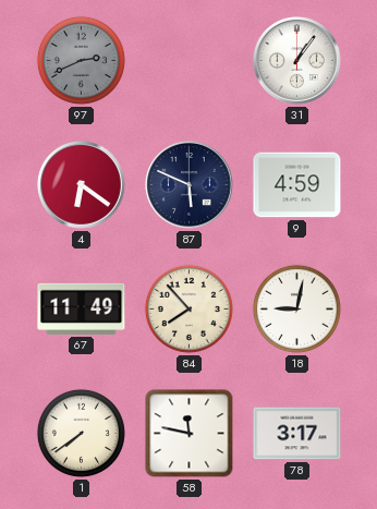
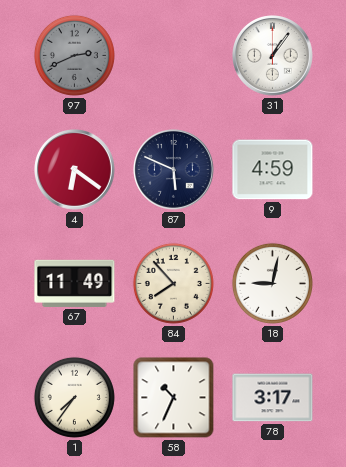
1: 7:39 -> 7:36
58: 11:47 -> 10:34
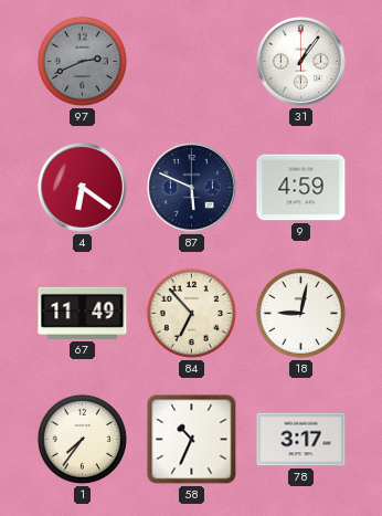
84: 7:53 -> 6:53
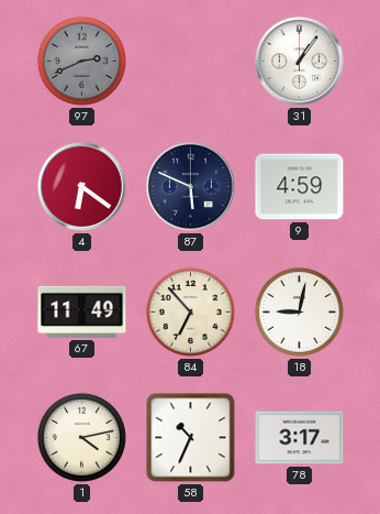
1: 7:36 -> 4:13
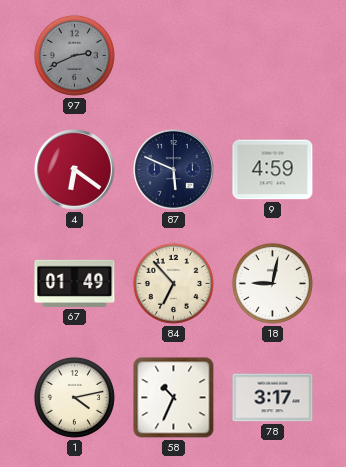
31: 1:06 -> none
67: 11:49 -> 01:49
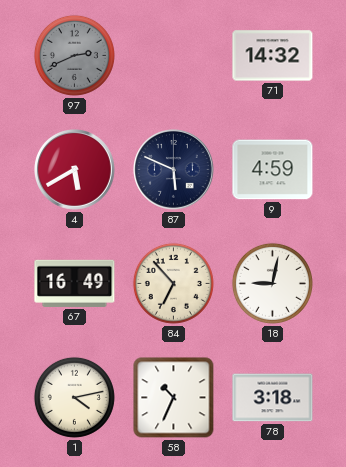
71: none -> 14:32
4: 6:21 -> 5:40
67: 01:49 -> 16:49
78: 3:17 -> 3:18
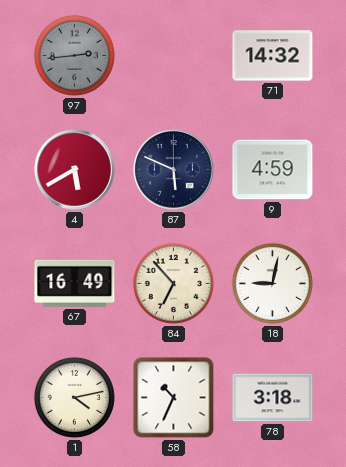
97: 2:41 -> 2:44
